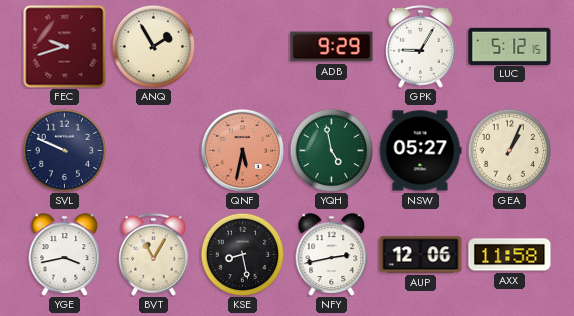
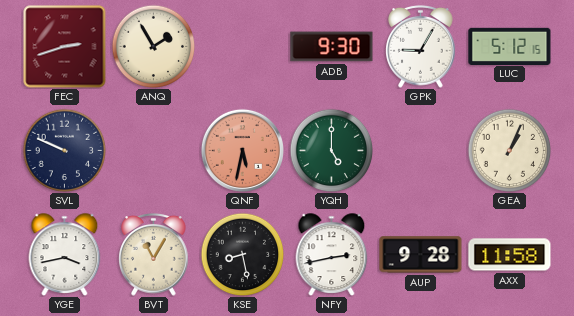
FEC: 9:42 -> 2:42
ADB: 9:29 -> 9:30
YQH: 4:58 -> 5:00
NSW: 05:27 -> none
AUP: 12:06 -> 9:28
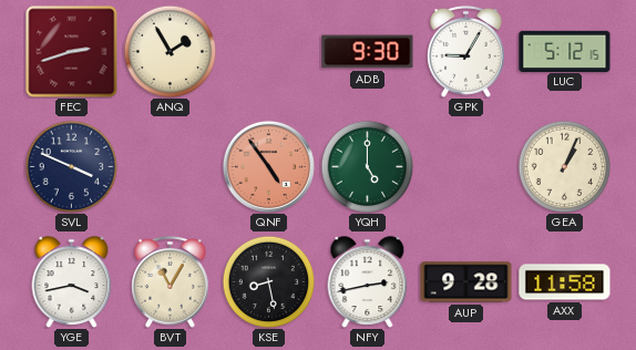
SVL: 9:49 -> 3:49
QNF: 5:32 -> 4:54
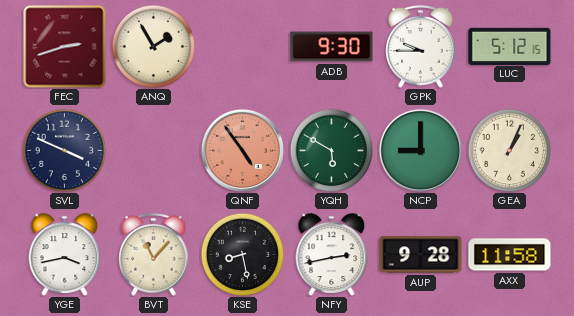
GPK: 9:05 -> 9:45
YQH: 5:00 -> 5:50
NCP: none -> 9:00
BVT: 11:05 -> 11:07
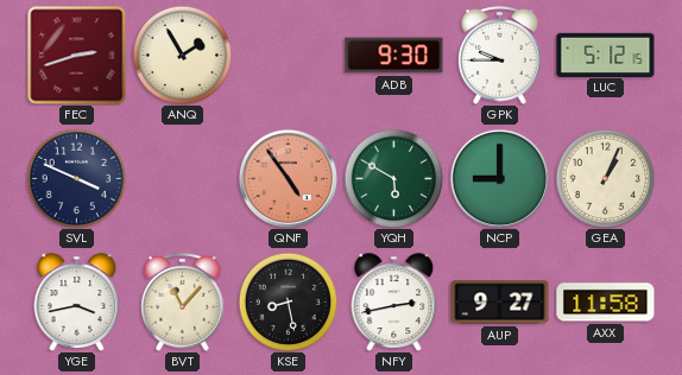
AUP: 9:28 -> 9:27
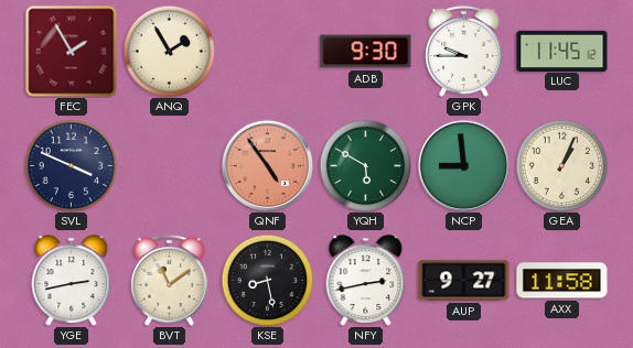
FEC: 2:42 -> 1:55
LUC: 5:12 -> 11:45
NCP: 9:00 -> 8:59
YGE: 3:43 -> 2:43
BVT: 11:07 -> 11:09
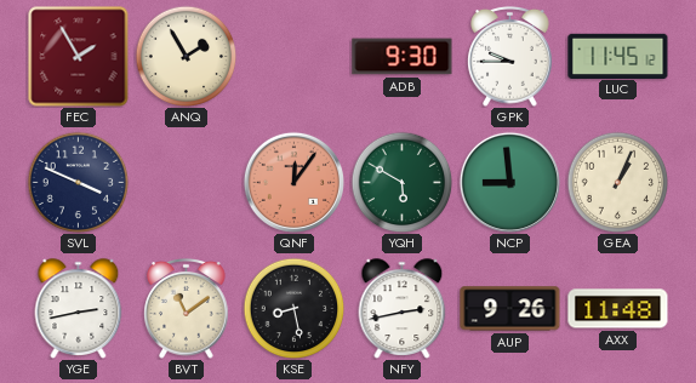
QNF: 4:54 -> 12:06
AUP: 9:27 -> 9:26
AXX: 11:58 -> 11:48
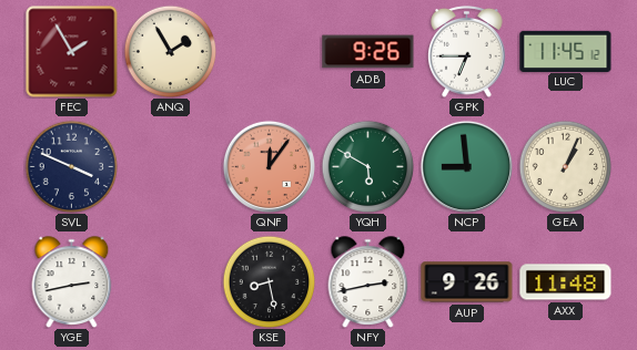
ADB: 9:30 -> 9:26
GPK: 9:45 -> 6:45
BVT: 11:09 -> none
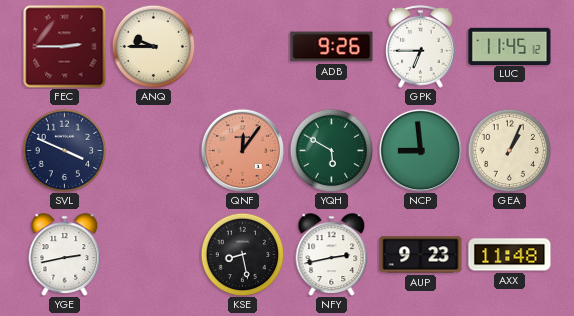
FEC: 1:55 -> 2:45
ANQ: 1:55 -> 9:45
AUP: 9:26 -> 9:23
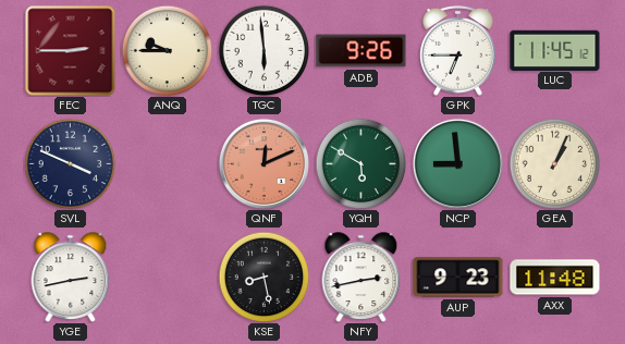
TGC: none -> 5:59
QNF: 12:06 -> 12:11
